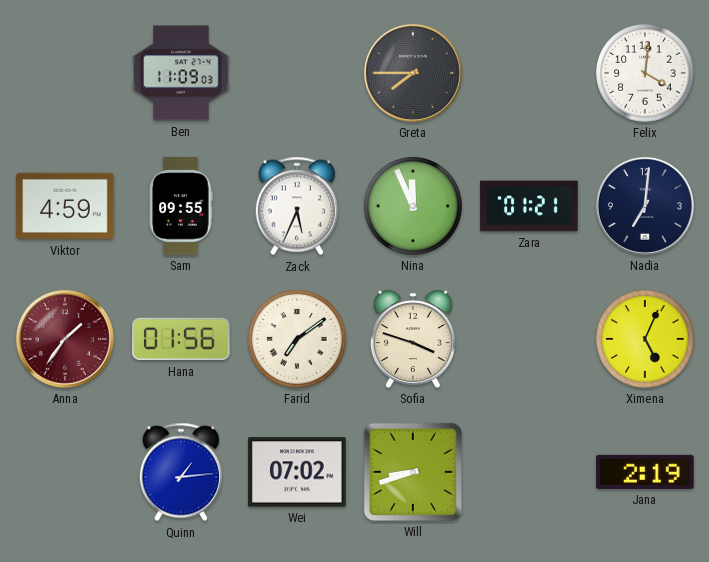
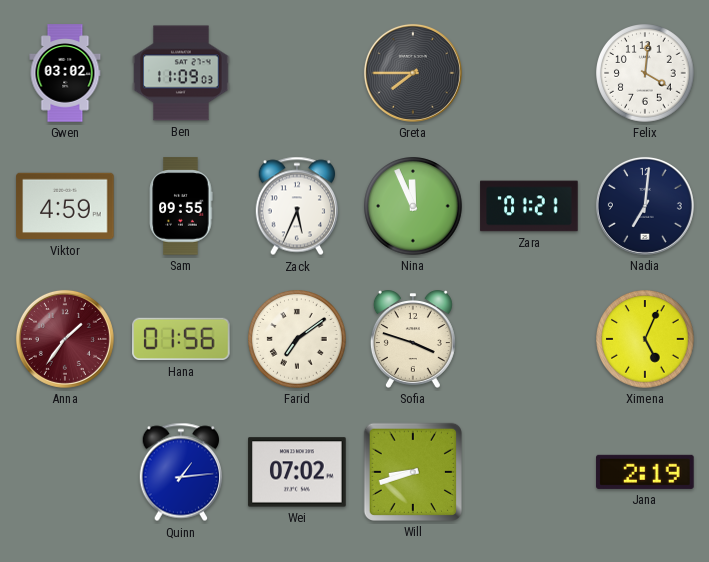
Gwen: none -> 03:02
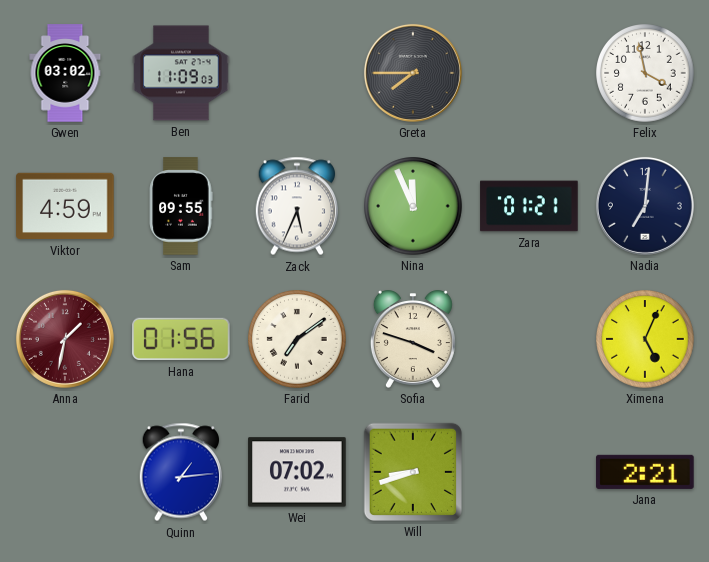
Felix: 4:01 -> 3:58
Anna: 1:36 -> 1:32
Jana: 2:19 -> 2:21
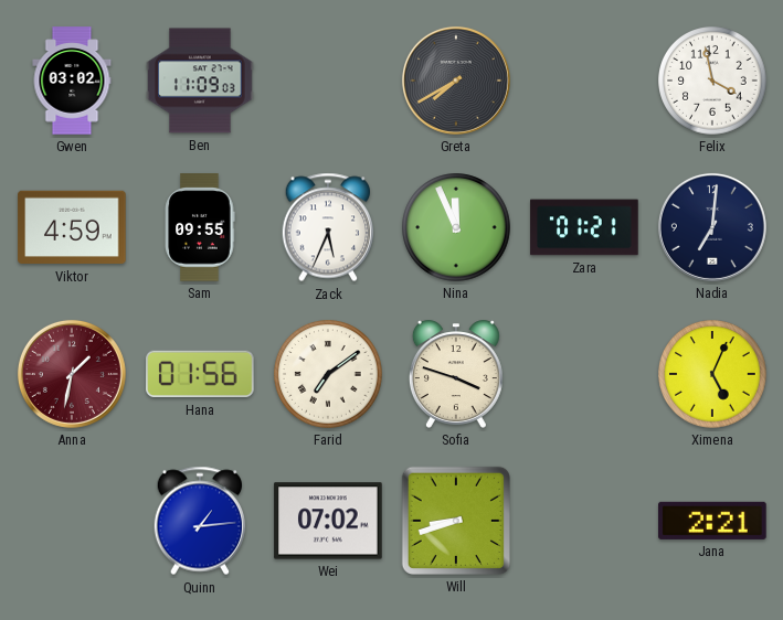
Greta: 7:45 -> 7:40
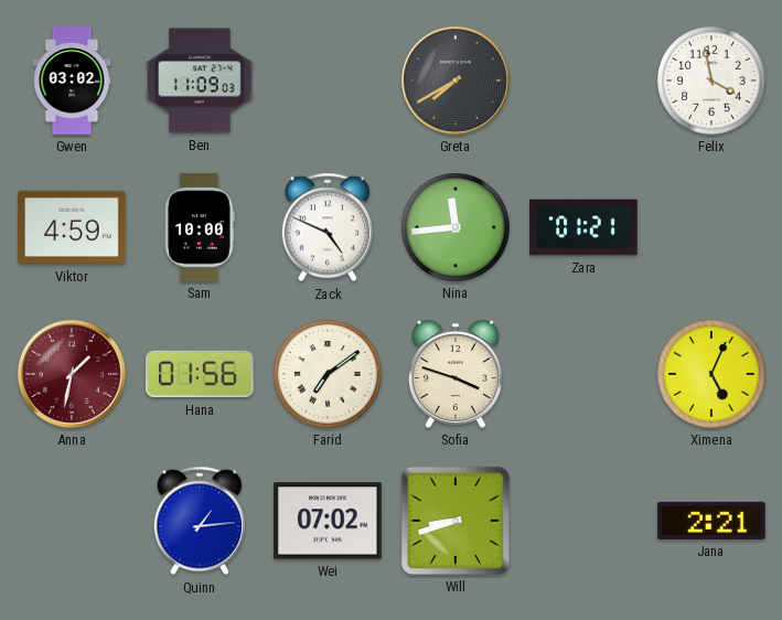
Sam: 09:55 -> 10:00
Zack: 5:34 -> 4:49
Nina: 11:56 -> 11:44
Nadia: 7:01 -> none
